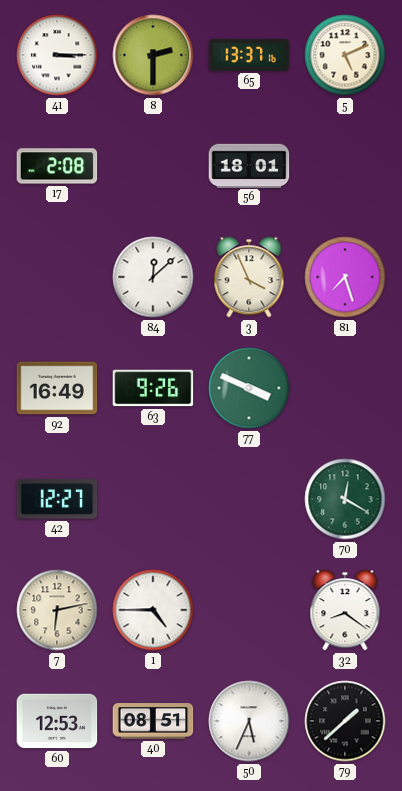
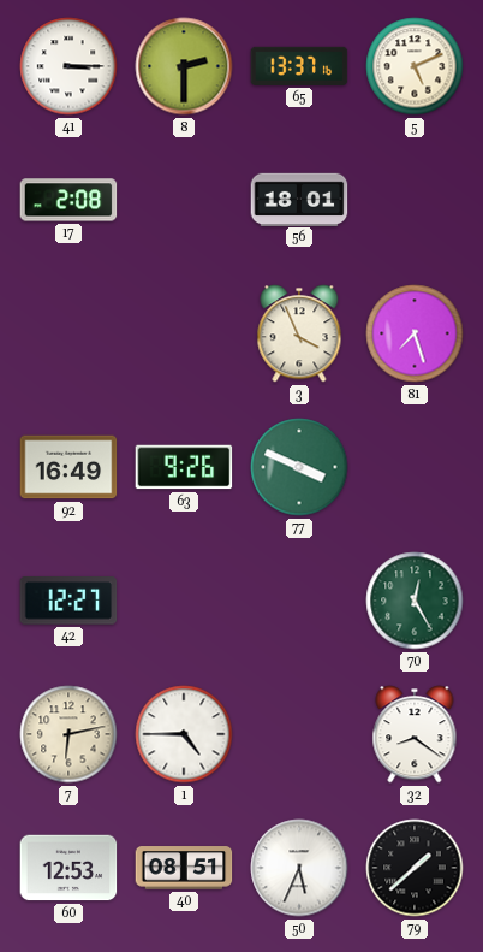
84: 12:08 -> none
70: 12:20 -> 12:25
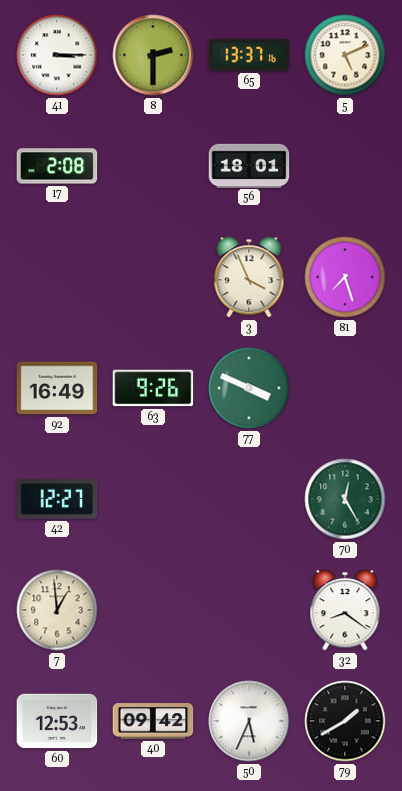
7: 6:13 -> 12:59
1: 4:45 -> none
40: 08:51 -> 09:42
79: 1:38 -> 1:40
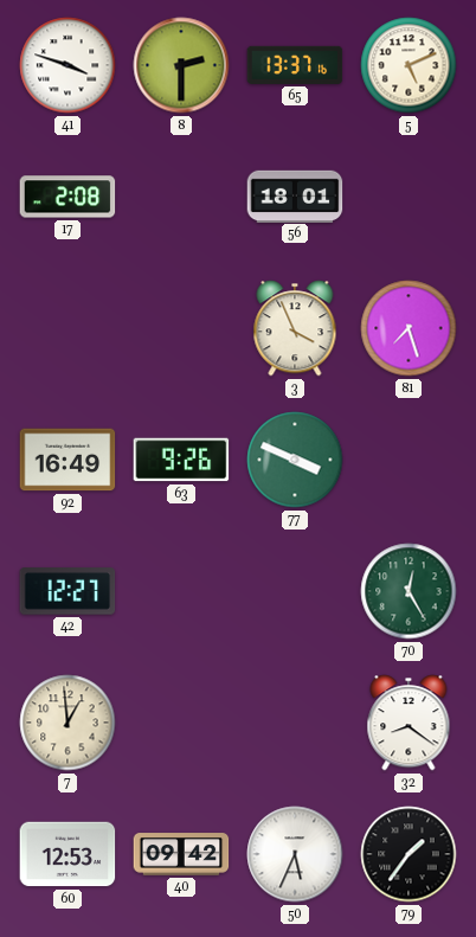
41: 3:15 -> 3:48
79: 1:40 -> 1:36
